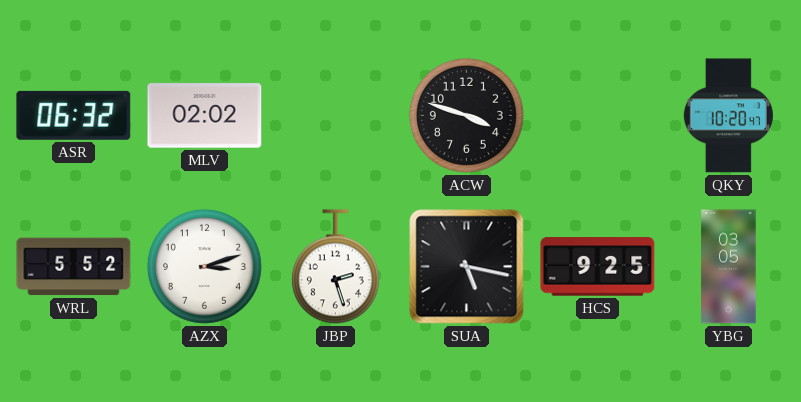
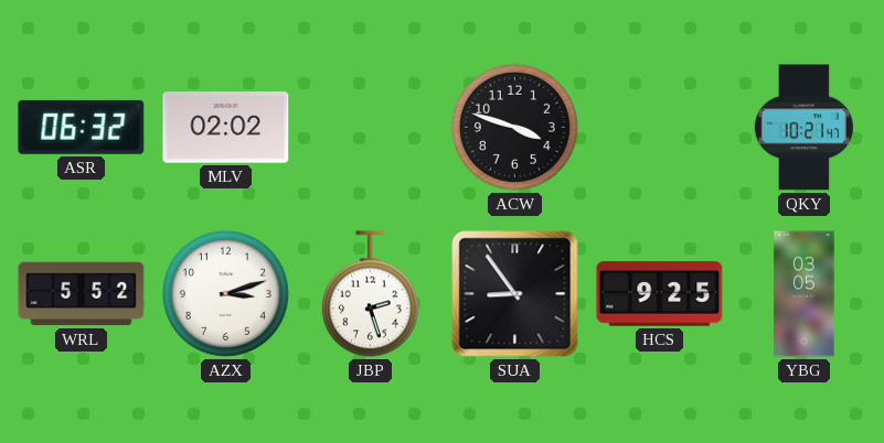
QKY: 10:20 -> 10:21
SUA: 5:17 -> 8:54
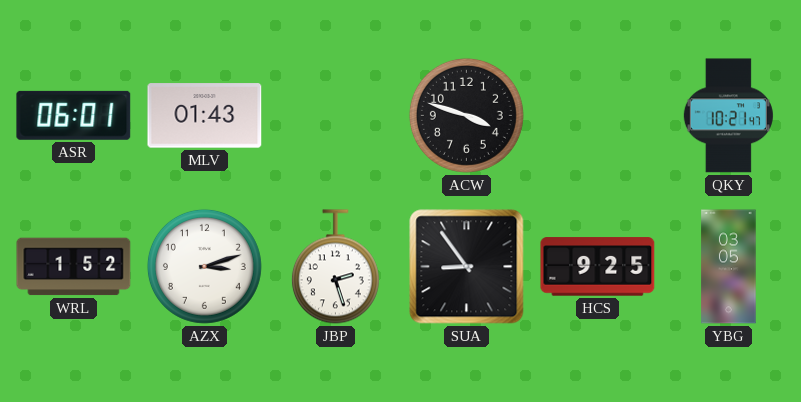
ASR: 06:32 -> 06:01
MLV: 02:02 -> 01:43
WRL: 5:52 -> 1:52
